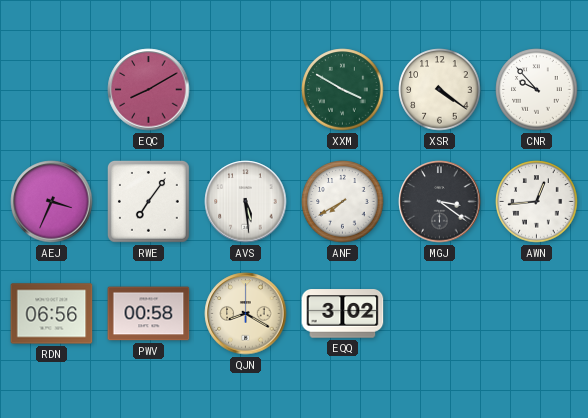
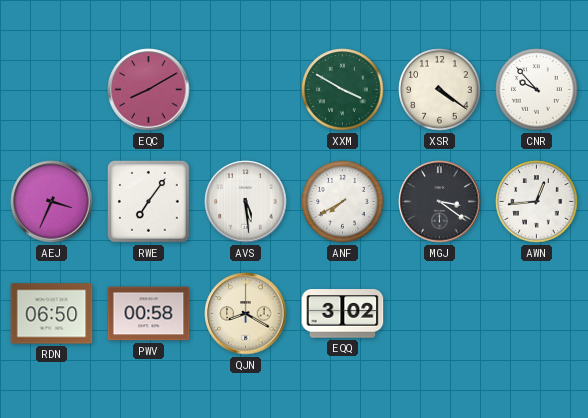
RDN: 06:56 -> 06:50
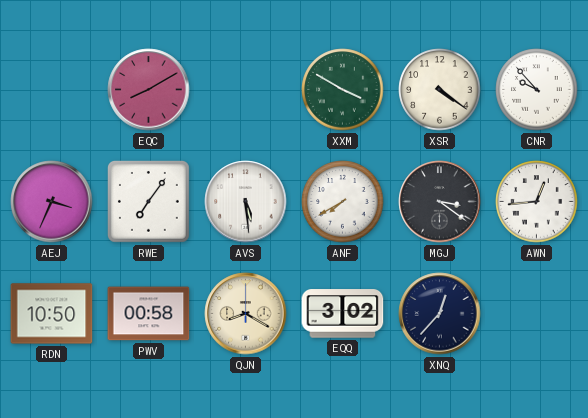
RDN: 06:50 -> 10:50
XNQ: none -> 12:37
